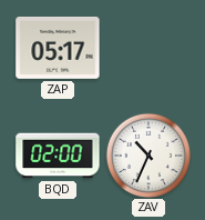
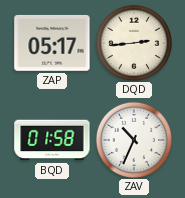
DQD: none -> 2:44
BQD: 02:00 -> 01:58
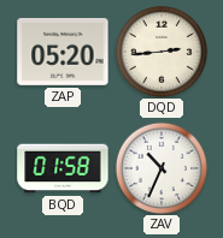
ZAP: 05:17 -> 05:20
